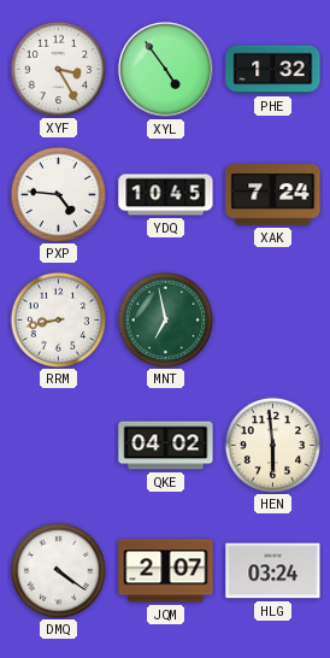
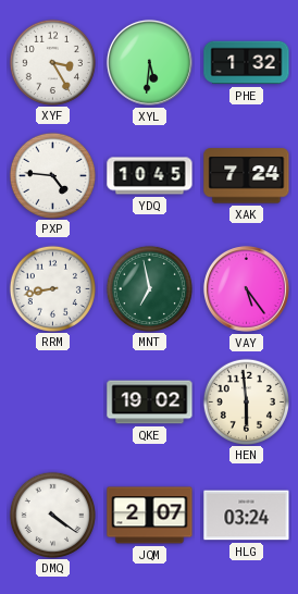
XYL: 4:54 -> 5:31
VAY: none -> 5:24
QKE: 04:02 -> 19:02
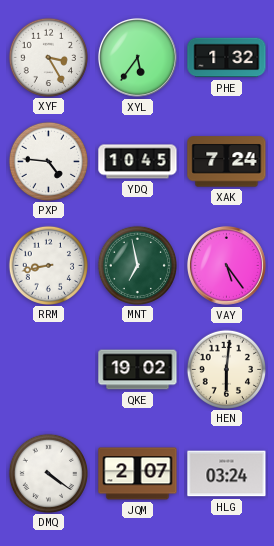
XYL: 5:31 -> 5:36
HEN: 5:59 -> 6:01
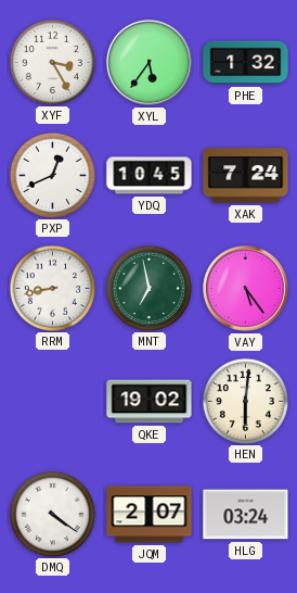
PXP: 4:46 -> 12:41
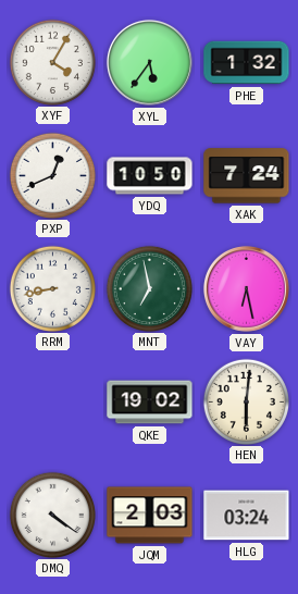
XYF: 3:25 -> 4:05
YDQ: 10:45 -> 10:50
VAY: 5:24 -> 6:28
JQM: 2:07 -> 2:03
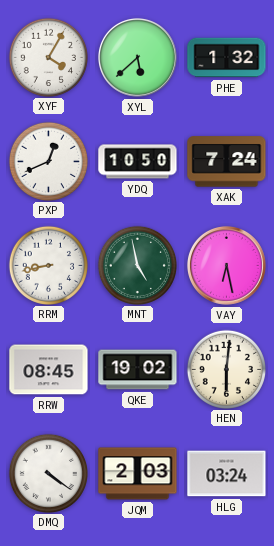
XYL: 5:36 -> 5:38
MNT: 6:58 -> 4:58
RRW: none -> 08:45
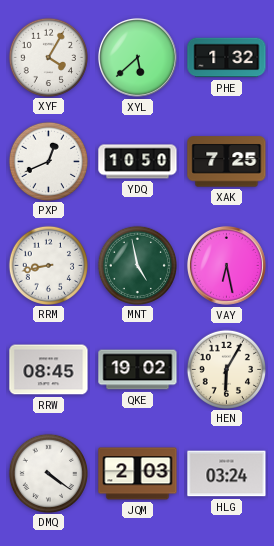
XAK: 7:24 -> 7:25
HEN: 6:01 -> 6:05
